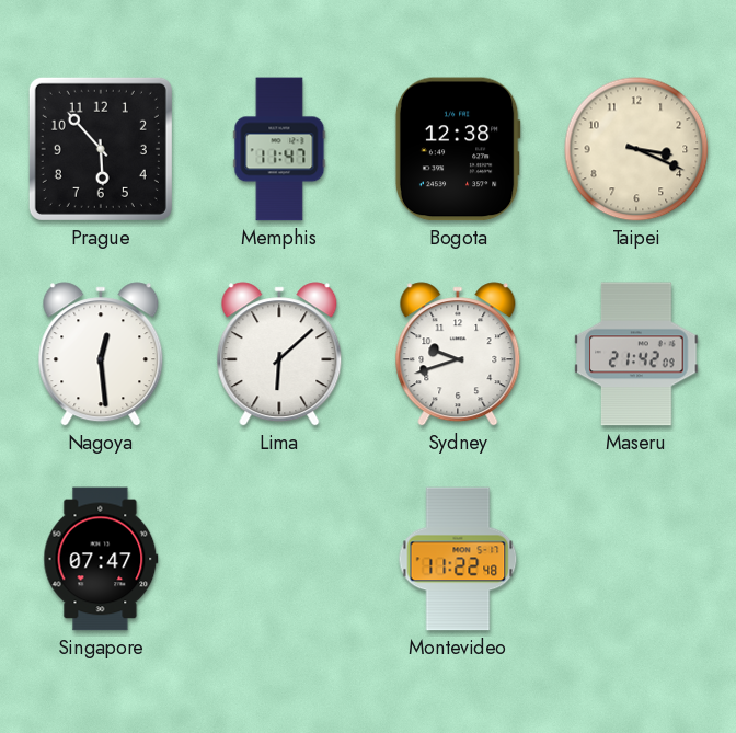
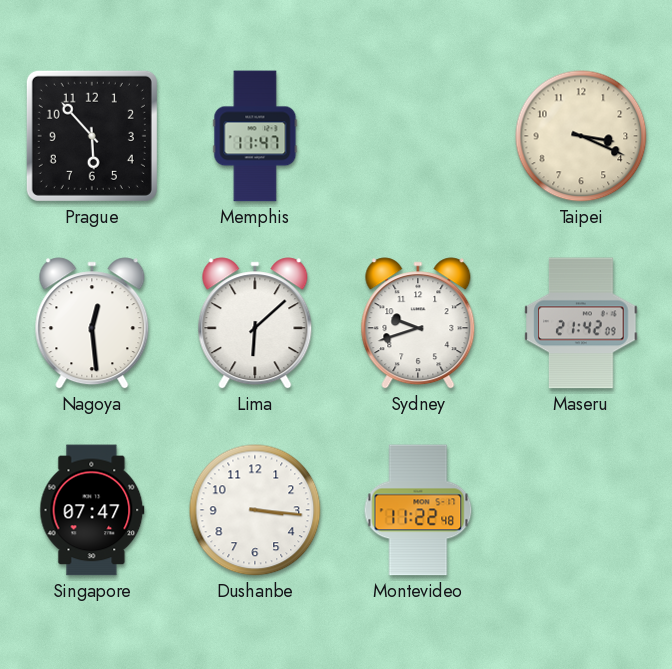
Bogota: 12:38 -> none
Dushanbe: none -> 3:16
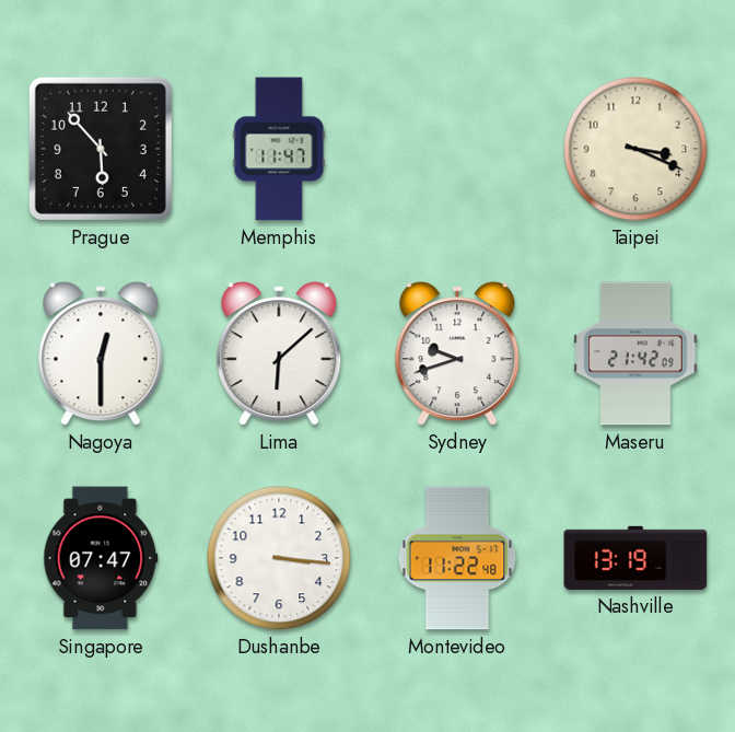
Nagoya: 12:29 -> 12:30
Nashville: none -> 13:19
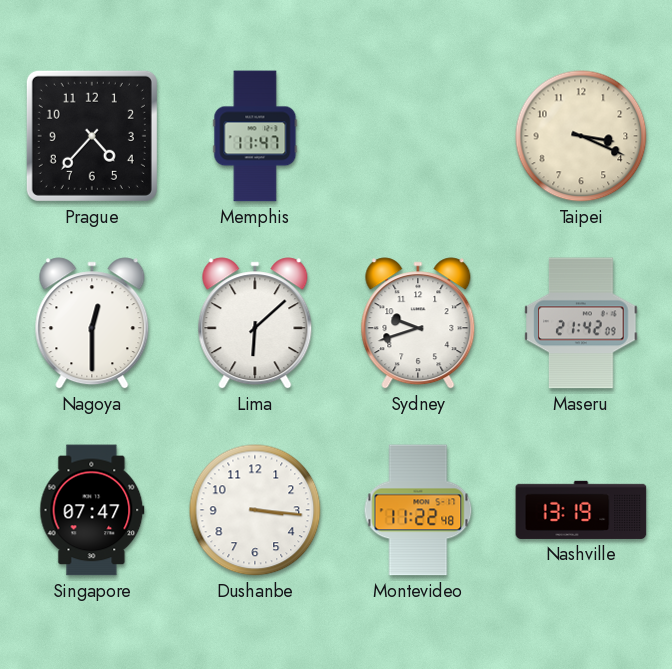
Prague: 5:53 -> 4:37
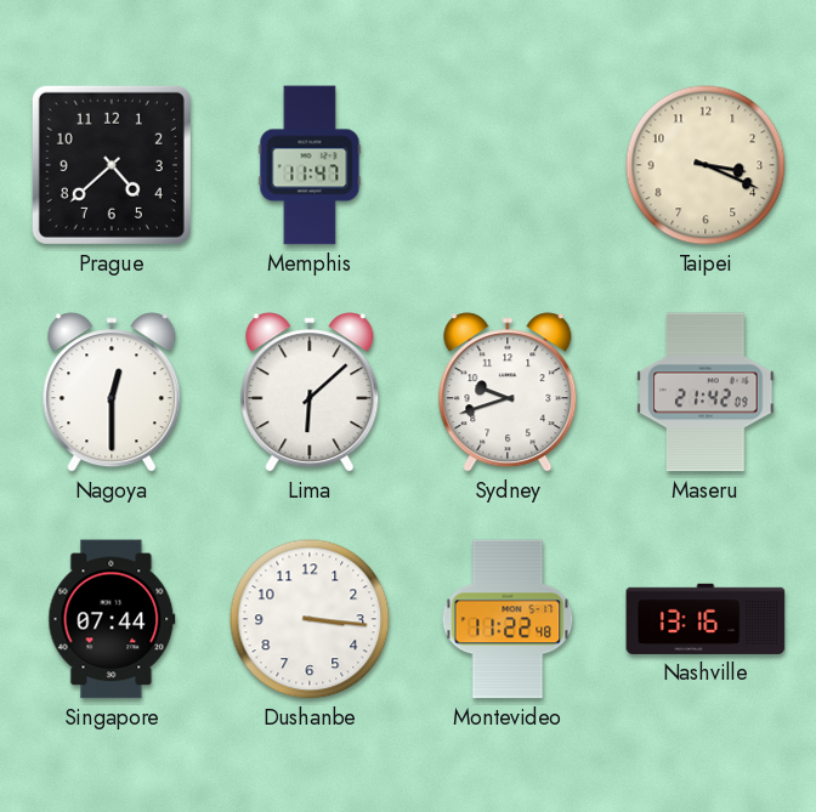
Prague: 4:37 -> 4:38
Singapore: 07:47 -> 07:44
Nashville: 13:19 -> 13:16
